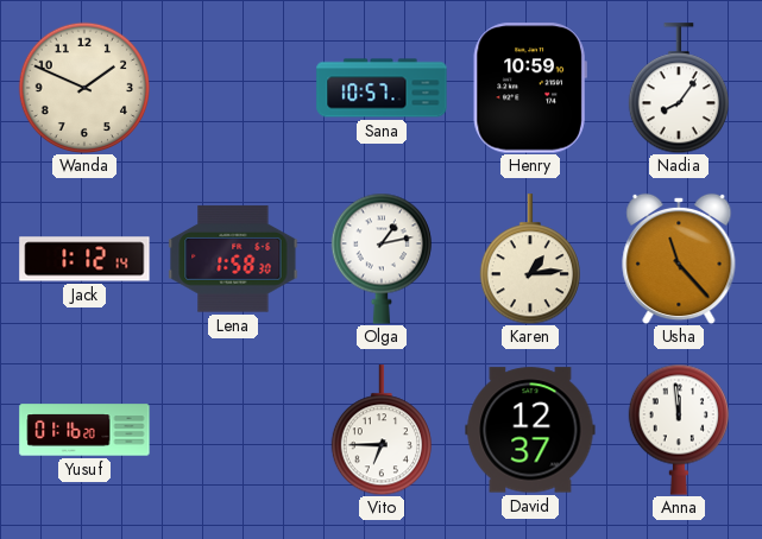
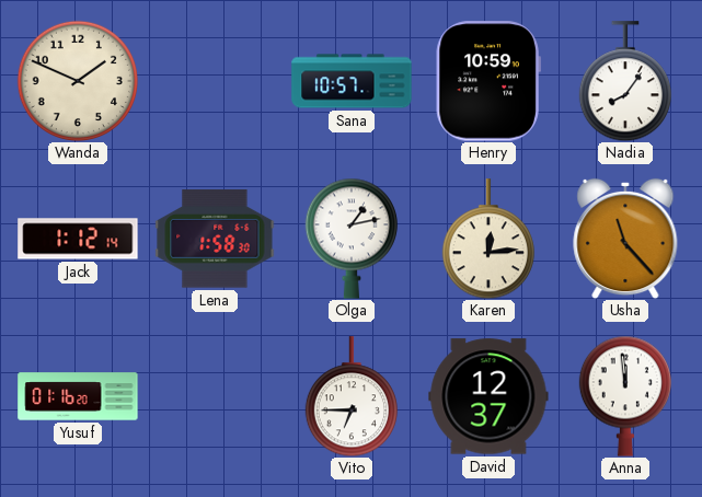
Karen: 1:14 -> 12:14
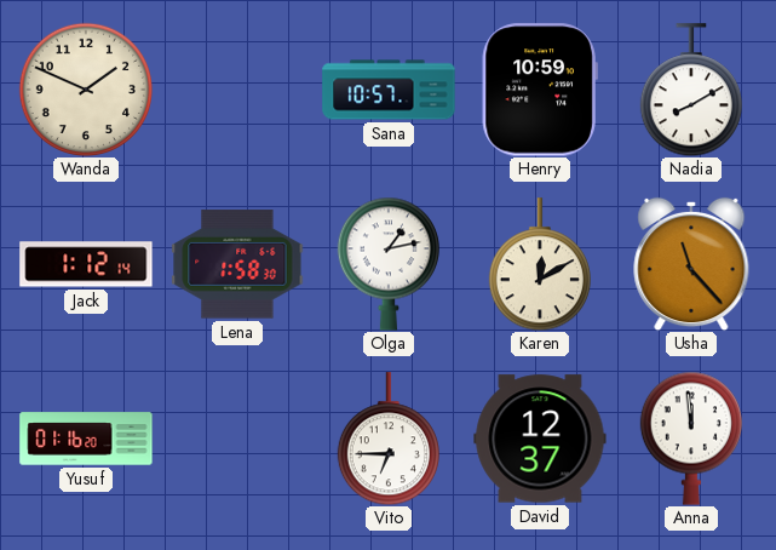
Nadia: 8:06 -> 8:10
Karen: 12:14 -> 12:10
